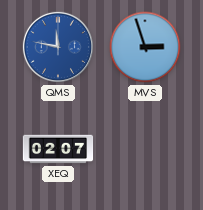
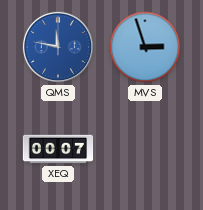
XEQ: 02:07 -> 00:07
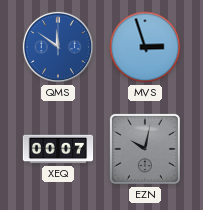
QMS: 11:47 -> 11:51
EZN: none -> 10:02
